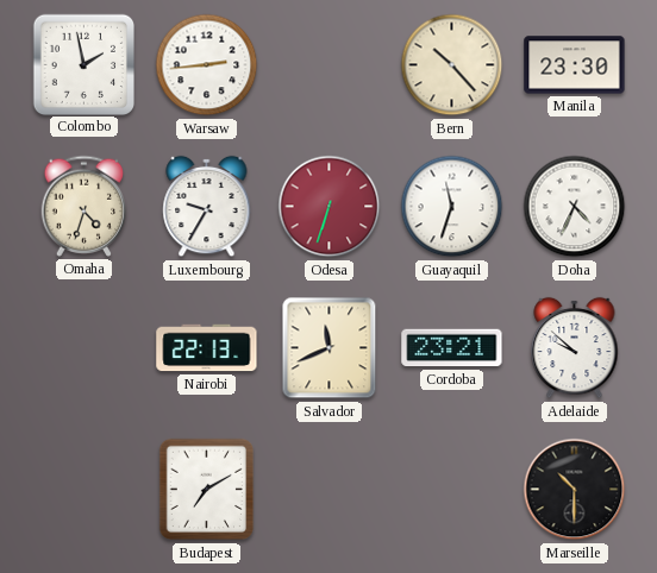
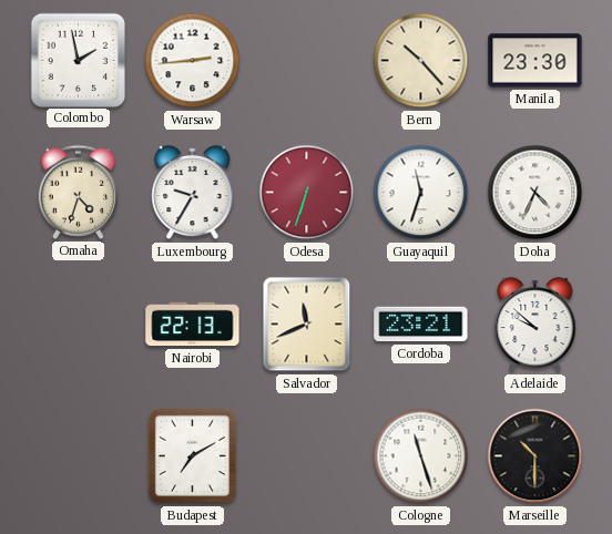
Cologne: none -> 11:27
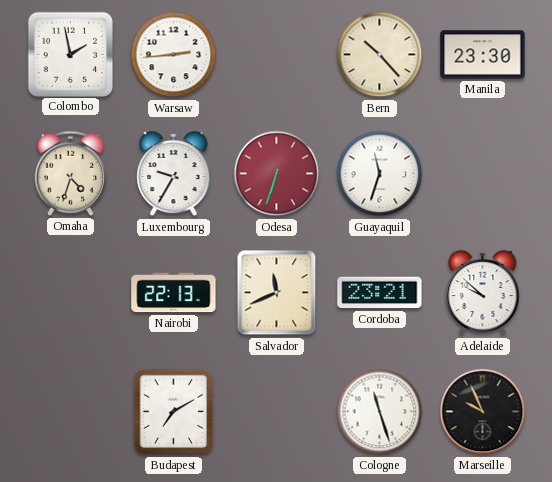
Doha: 4:34 -> none
Marseille: 10:30 -> 9:56
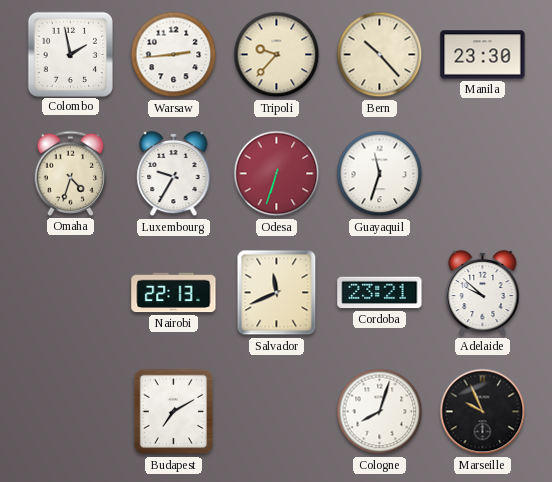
Tripoli: none -> 9:37
Cologne: 11:27 -> 8:03
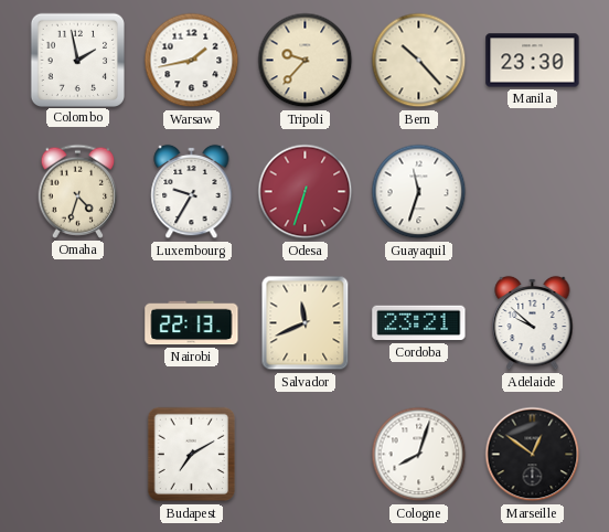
Warsaw: 2:44 -> 1:43
Marseille: 9:56 -> 12:51
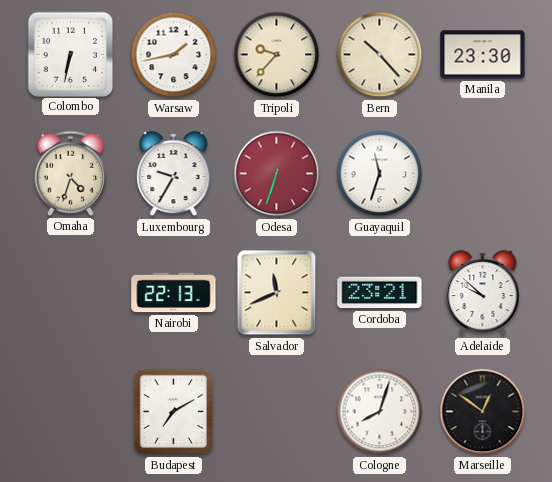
Colombo: 1:58 -> 6:32
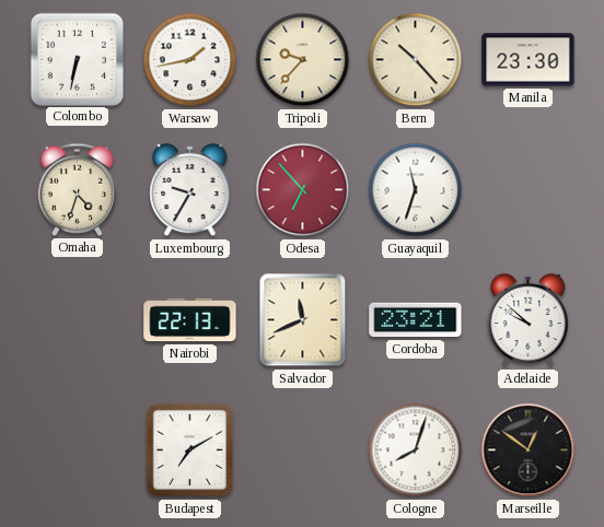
Odesa: 6:33 -> 6:53
